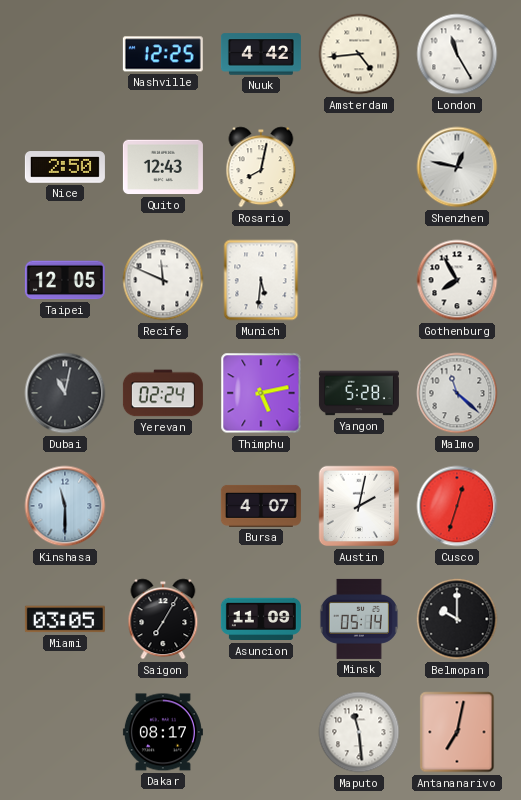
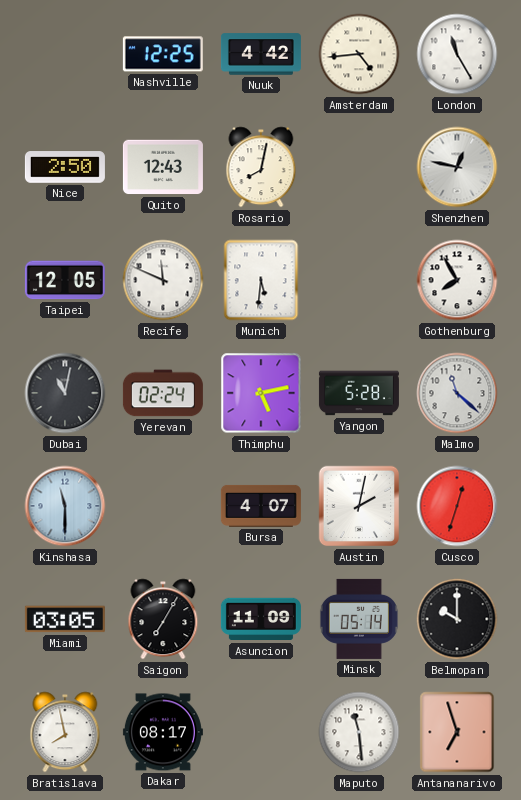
Bratislava: none -> 7:58
Antananarivo: 7:02 -> 6:57
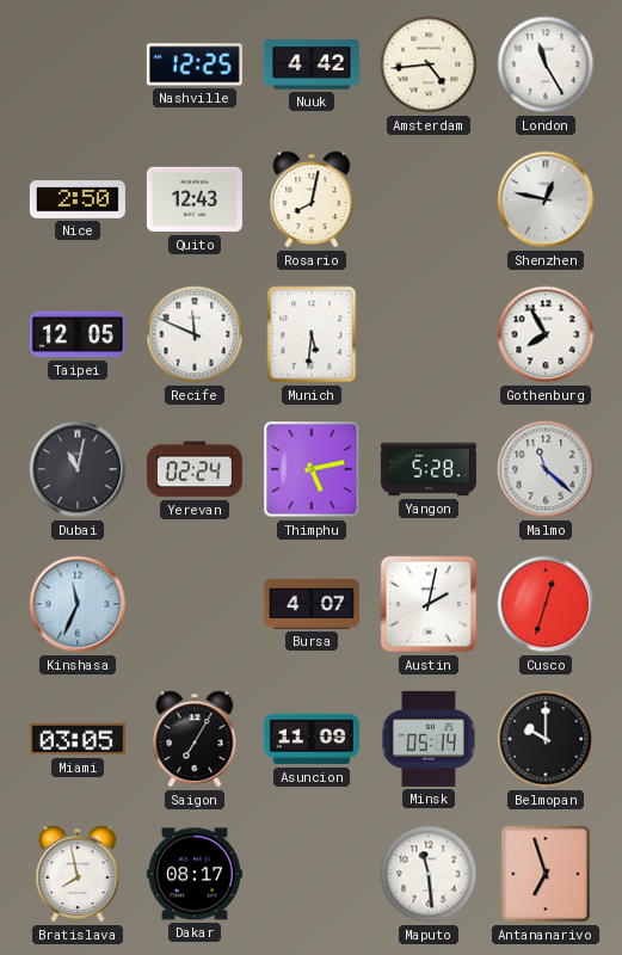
Kinshasa: 11:30 -> 11:34
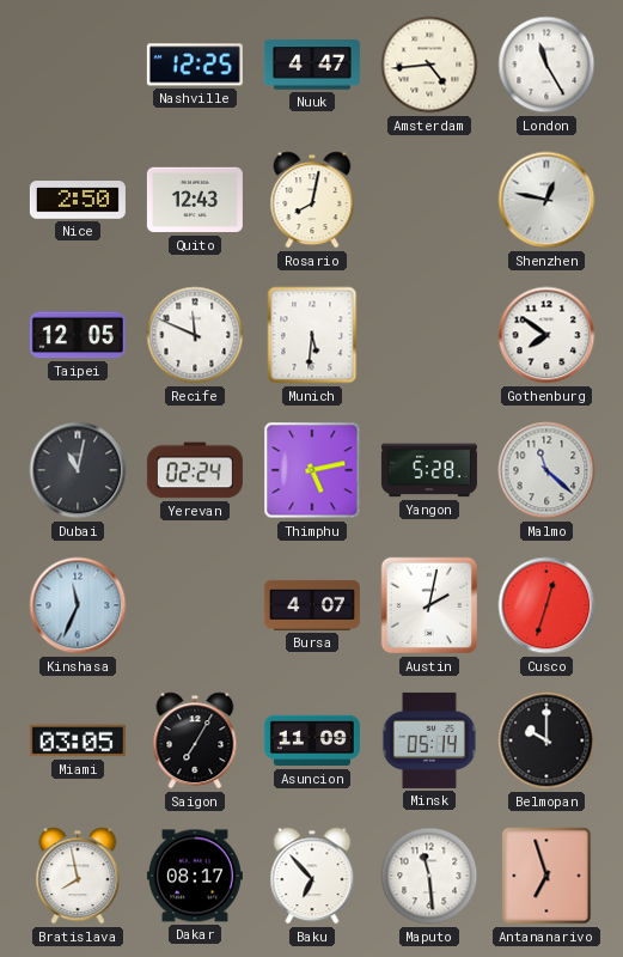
Nuuk: 4:42 -> 4:47
Gothenburg: 7:55 -> 7:51
Baku: none -> 6:53
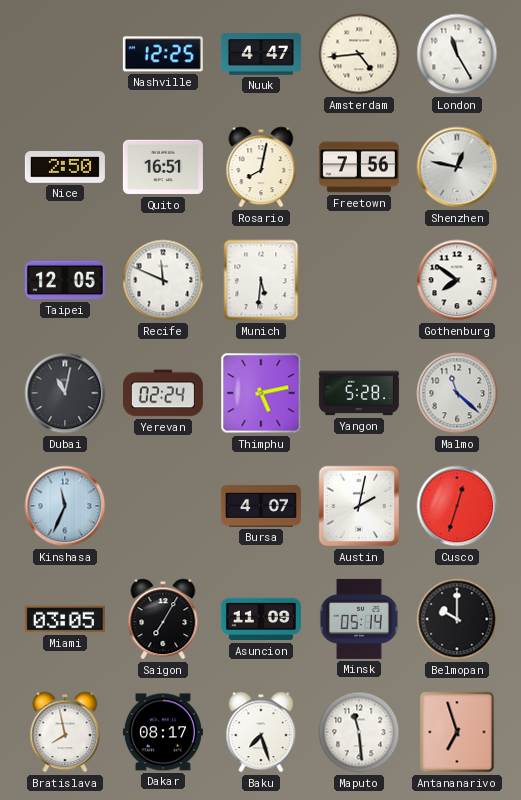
Quito: 12:43 -> 16:51
Freetown: none -> 7:56
Baku: 6:53 -> 7:27
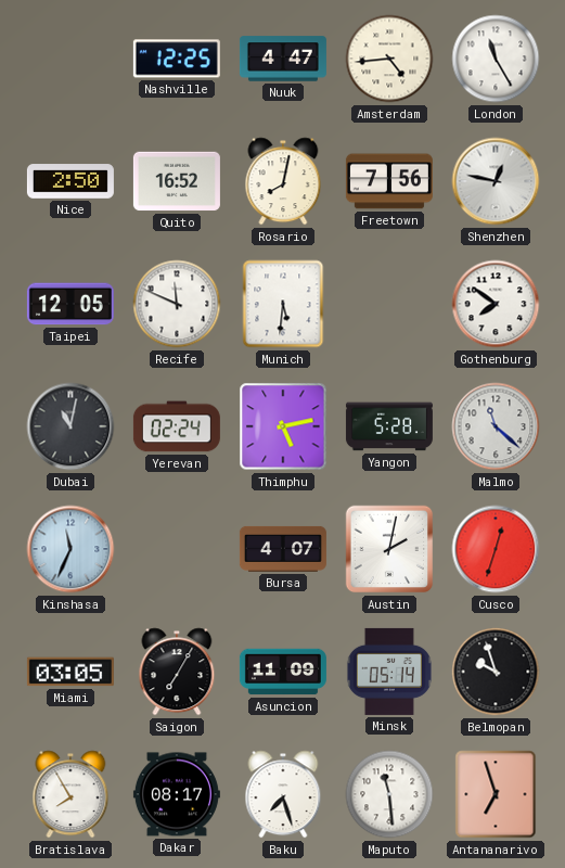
Quito: 16:51 -> 16:52
Belmopan: 10:00 -> 9:57
Bratislava: 7:58 -> 7:55
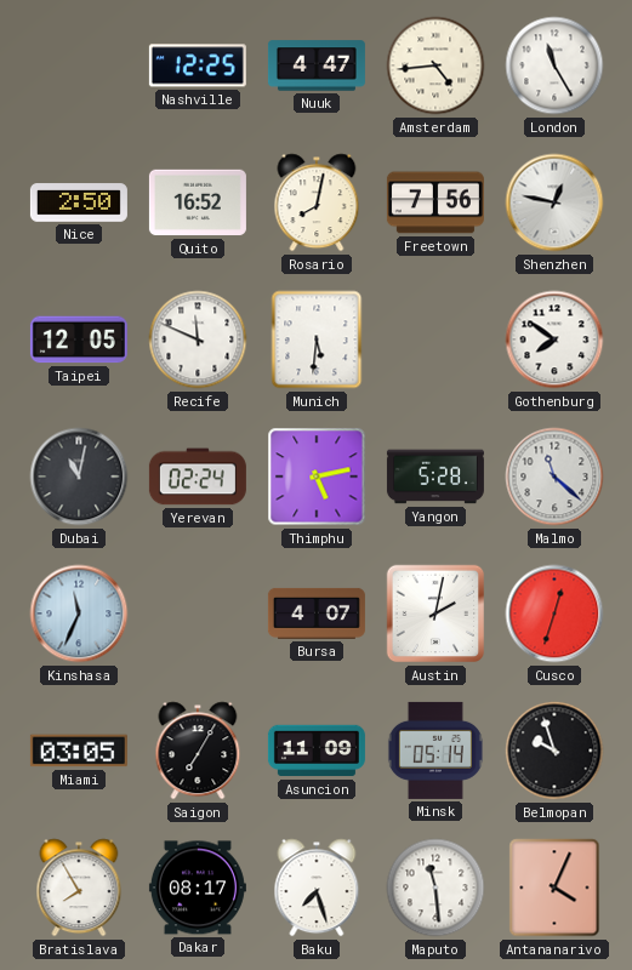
Antananarivo: 6:57 -> 4:04
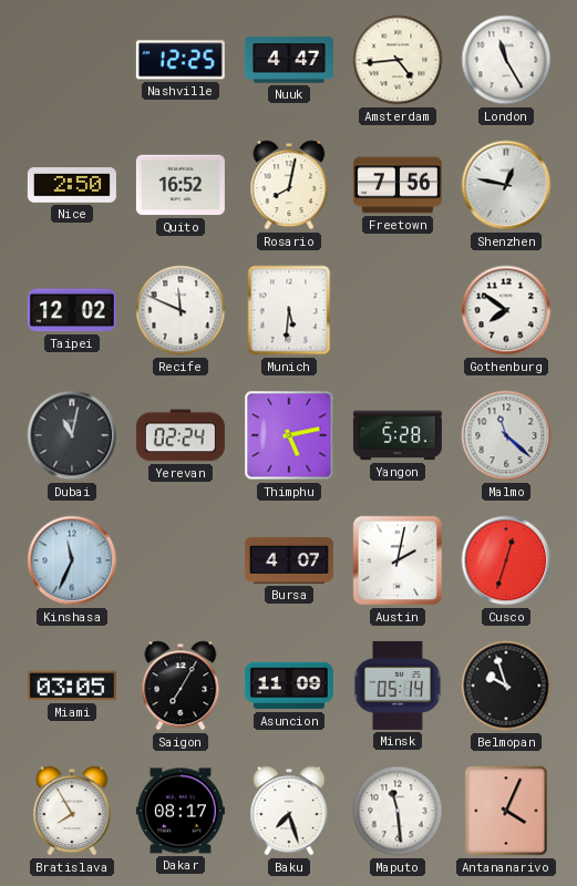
Taipei: 12:05 -> 12:02
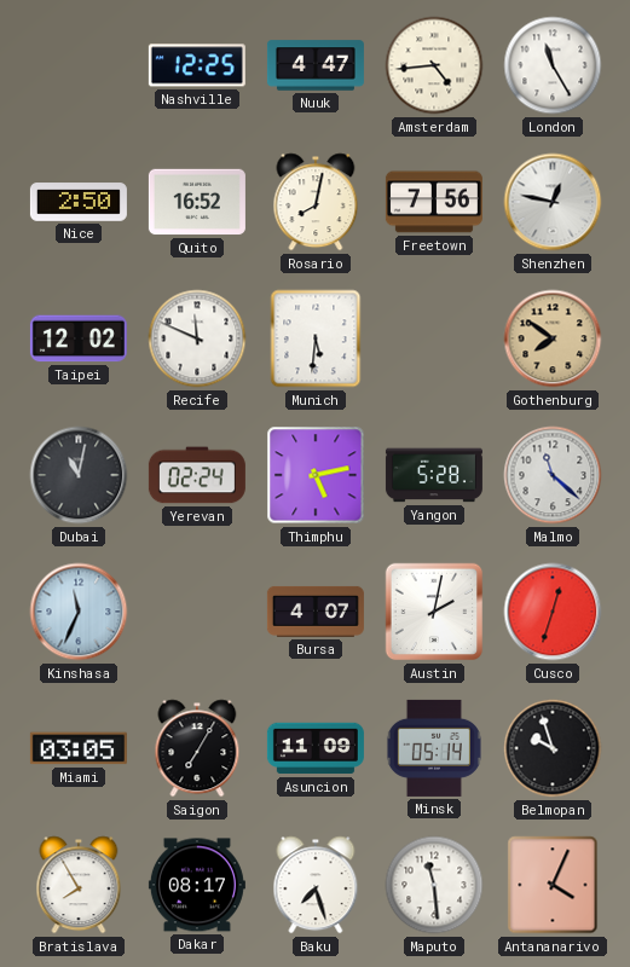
Gothenburg dial: white -> champagne
